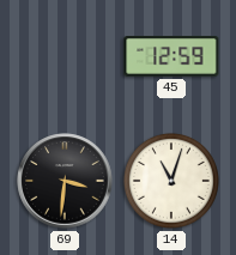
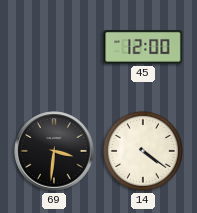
45: 12:59 -> 12:00
14: 11:03 -> 4:21
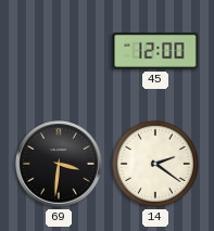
14: 4:21 -> 2:21
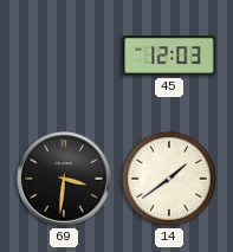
45: 12:00 -> 12:03
14: 2:21 -> 1:39
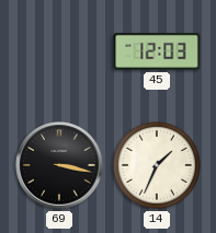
69: 3:31 -> 3:17
14: 1:39 -> 1:34
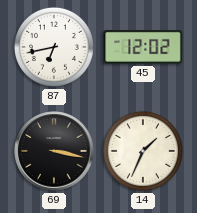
87: none -> 6:43
45: 12:03 -> 12:02
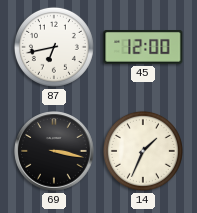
45: 12:02 -> 12:00
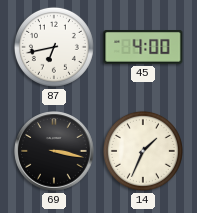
45: 12:00 -> 4:00
